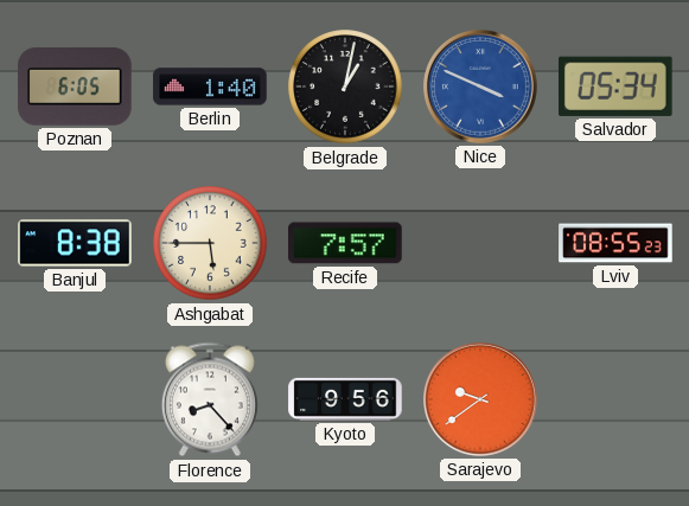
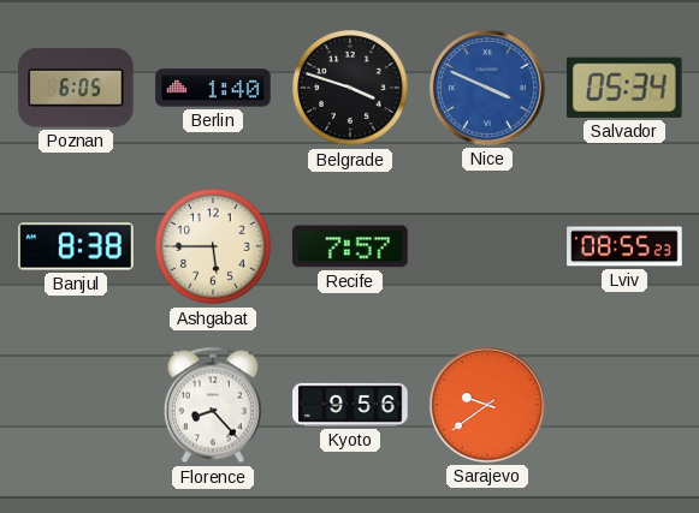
Belgrade: 1:02 -> 3:48
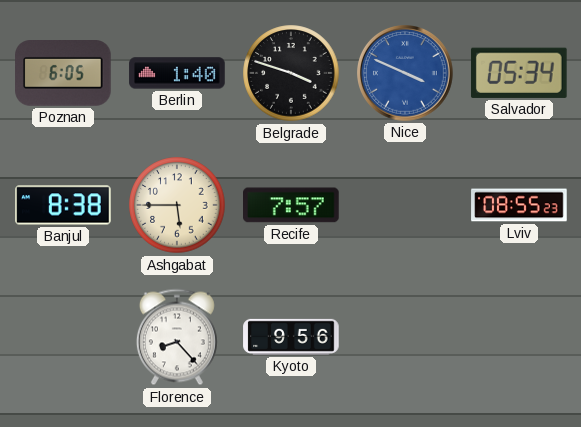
Sarajevo: 9:39 -> none
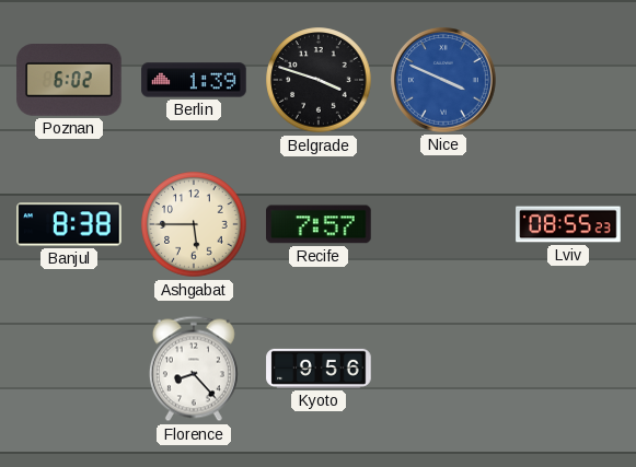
Poznan: 6:05 -> 6:02
Berlin: 1:40 -> 1:39
Salvador: 05:34 -> none
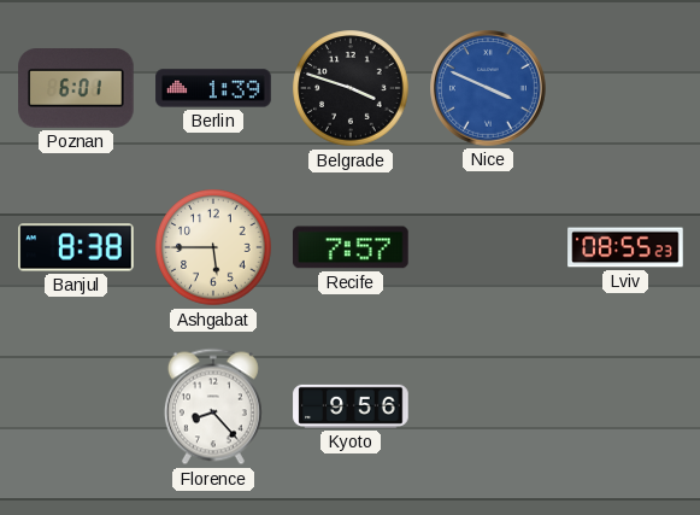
Poznan: 6:02 -> 6:01
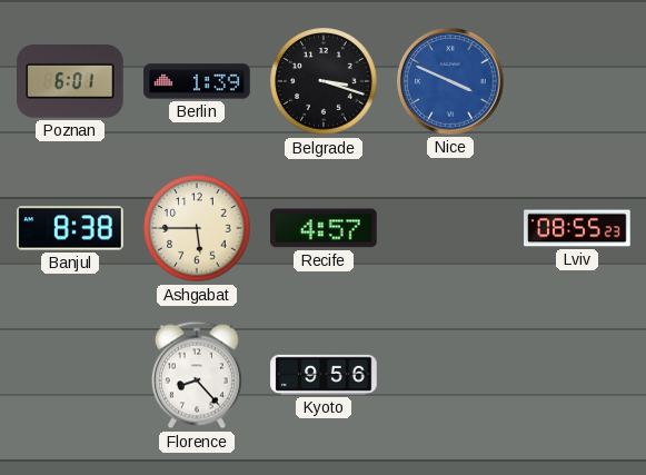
Belgrade: 3:48 -> 3:18
Recife: 7:57 -> 4:57
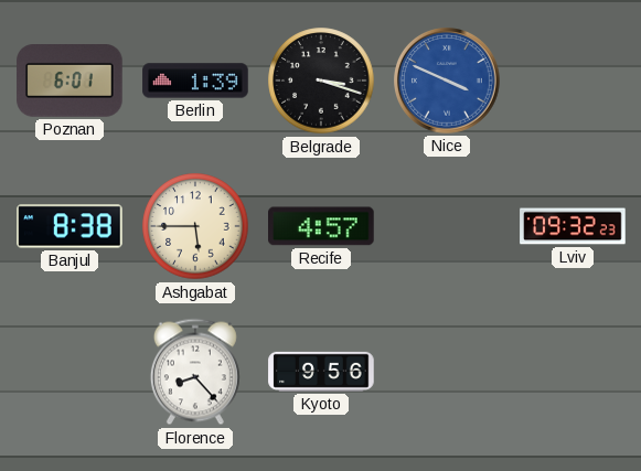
Lviv: 08:55 -> 09:32
